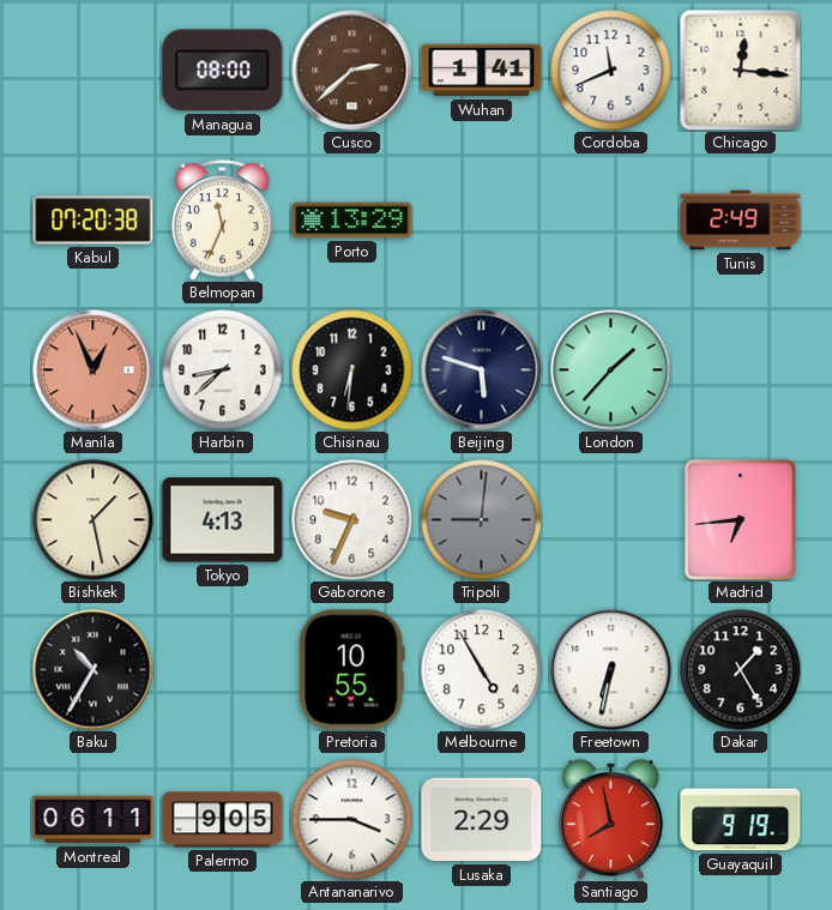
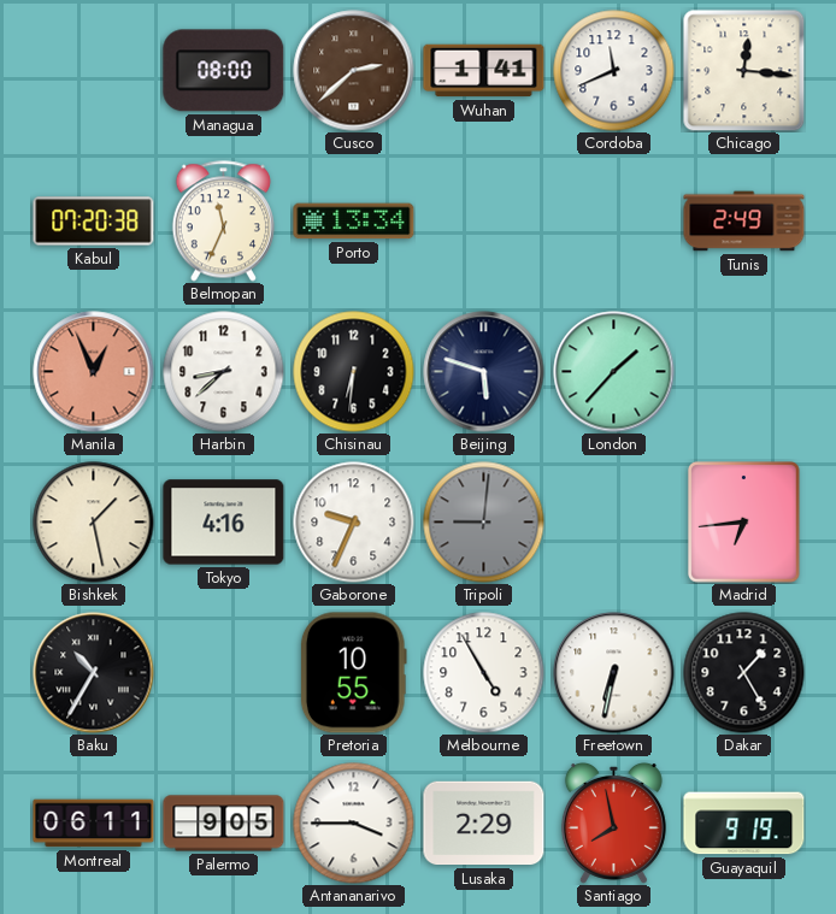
Porto: 13:29 -> 13:34
Tokyo: 4:13 -> 4:16
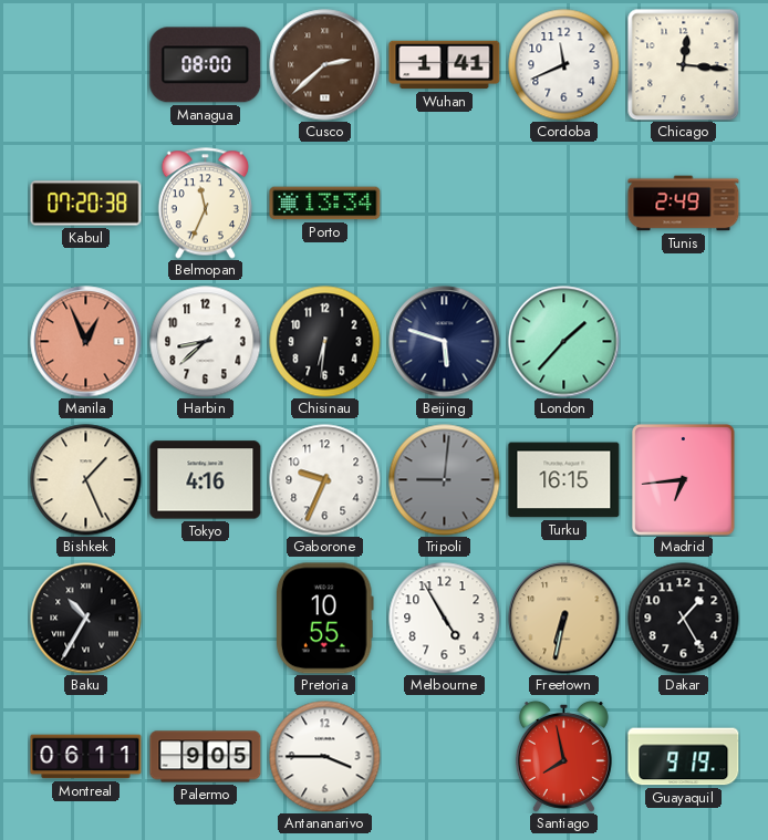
Bishkek: 1:28 -> 1:26
Turku: none -> 16:15
Freetown dial: white -> champagne
Lusaka: 2:29 -> none
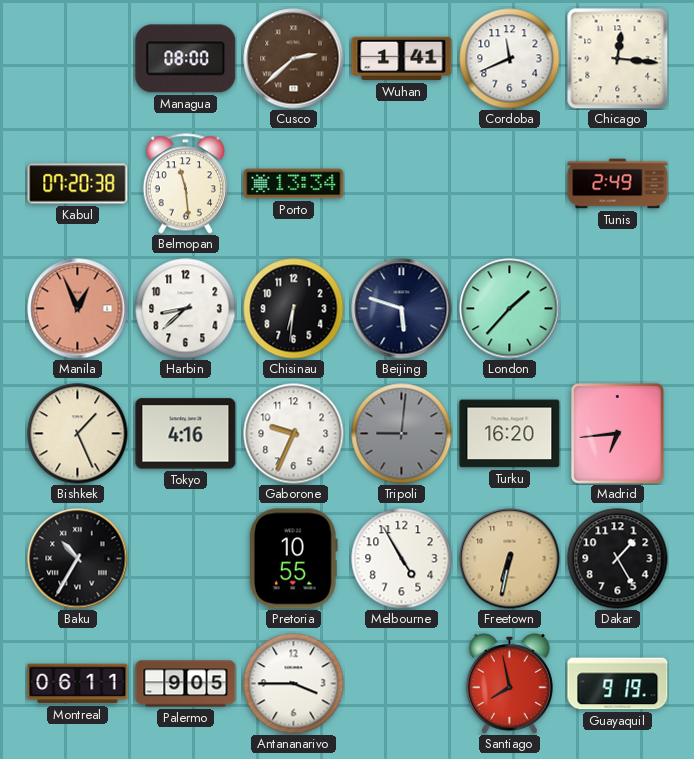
Belmopan: 11:34 -> 11:29
Turku: 16:15 -> 16:20
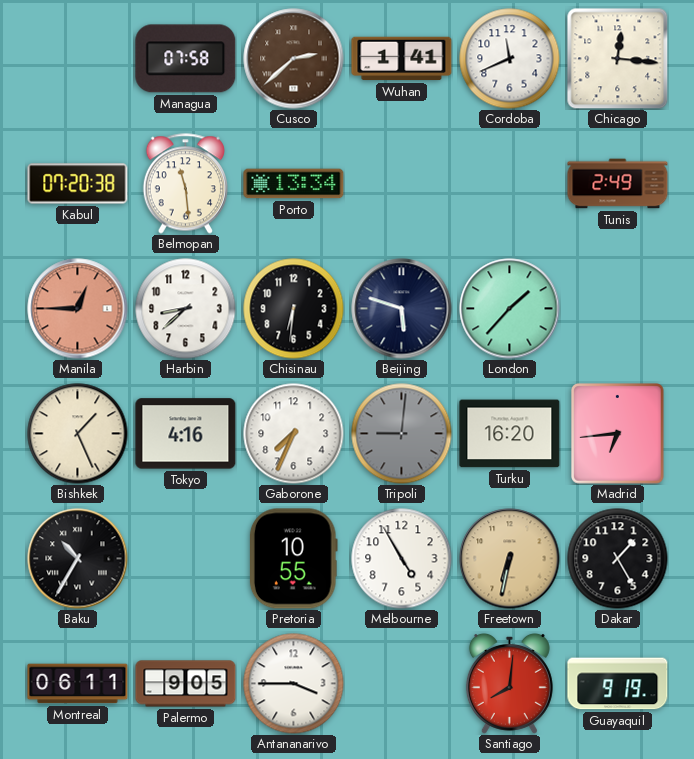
Managua: 08:00 -> 07:58
Manila: 12:56 -> 12:45
Gaborone: 9:34 -> 7:34
Santiago: 7:58 -> 8:01
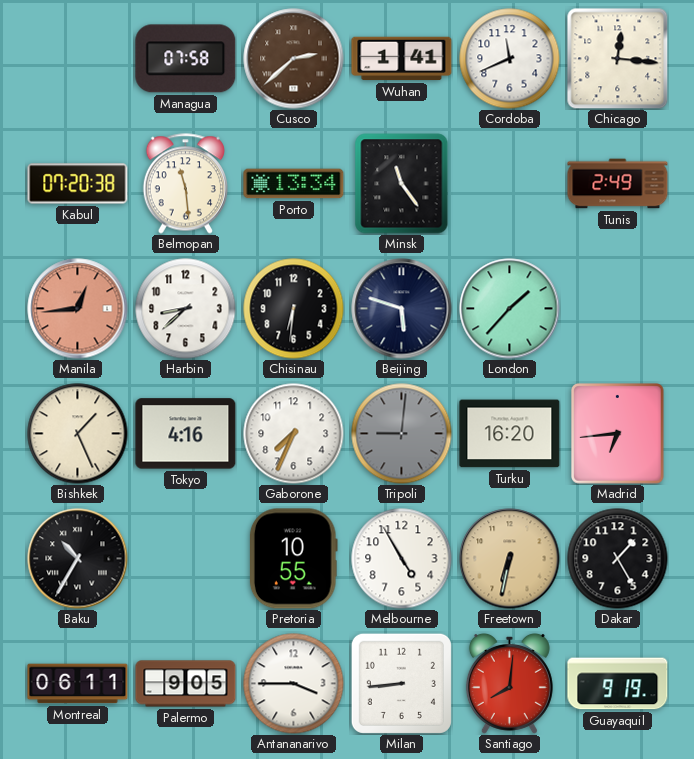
Minsk: none -> 11:24
Manila: 12:45 -> 12:44
Milan: none -> 8:44
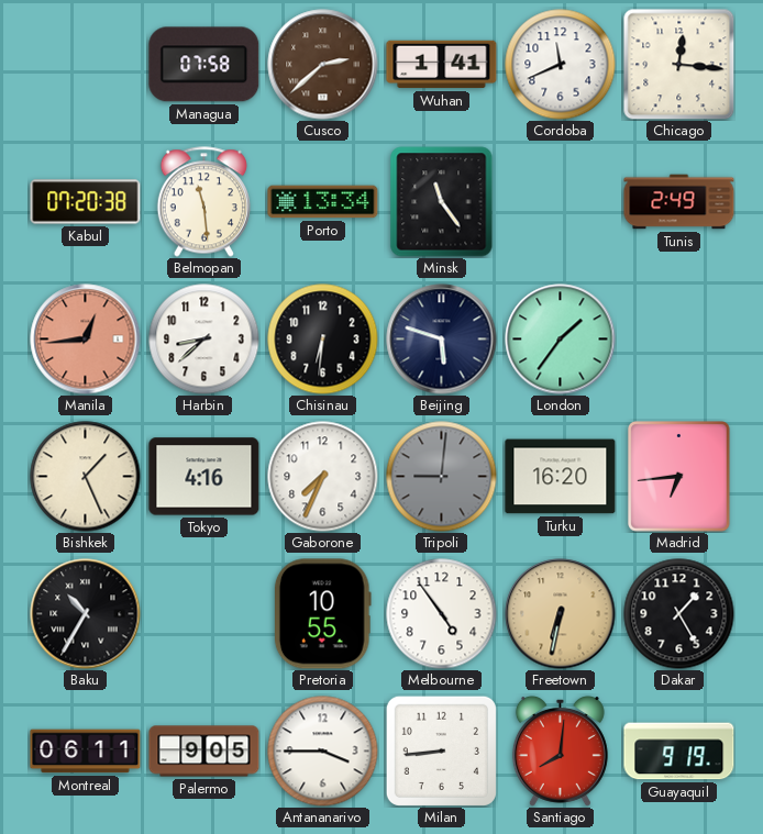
London: 1:37 -> 1:36
Melbourne: 4:55 -> 4:54
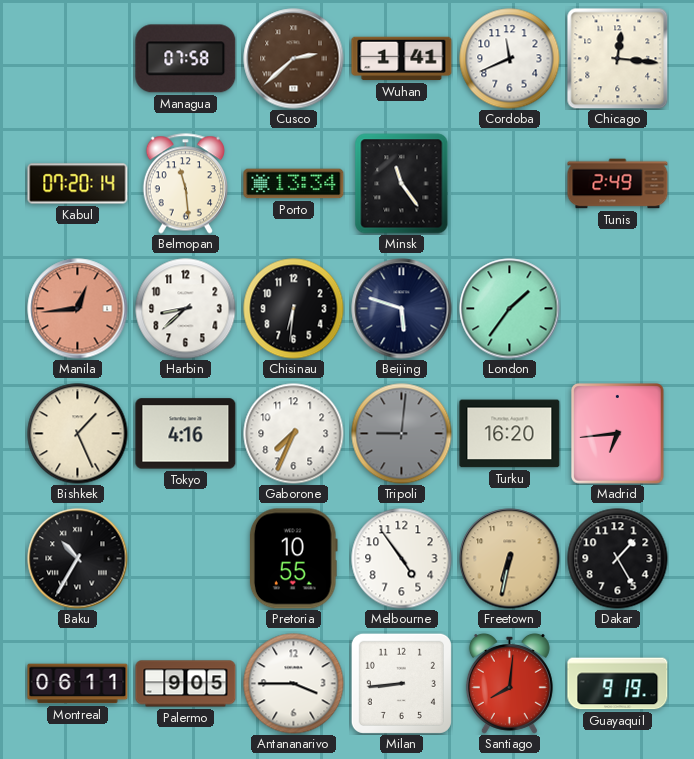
Kabul: 07:20:38 -> 07:20:14
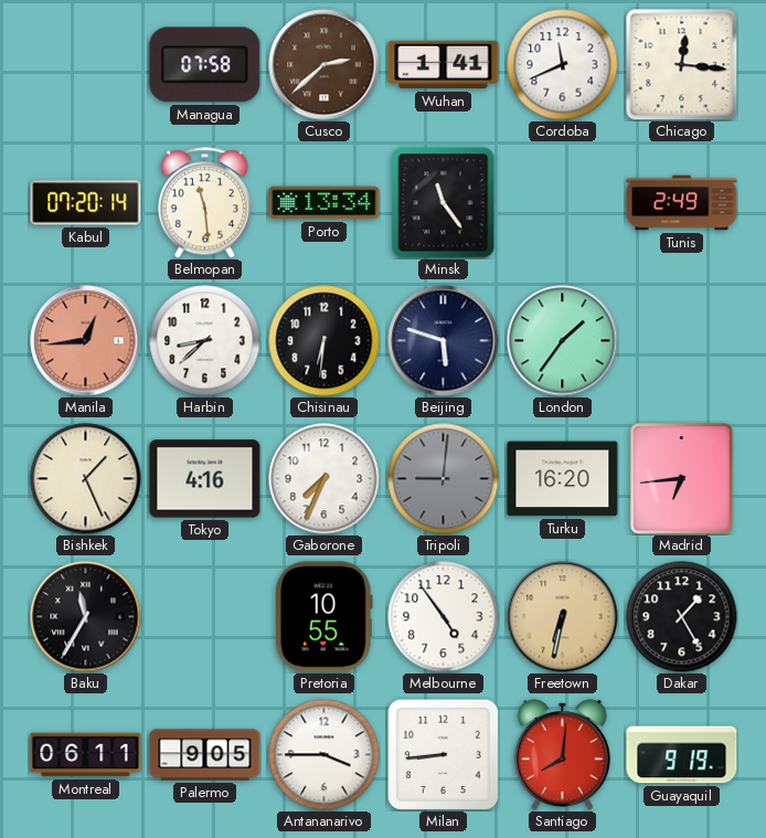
Baku: 10:35 -> 11:35
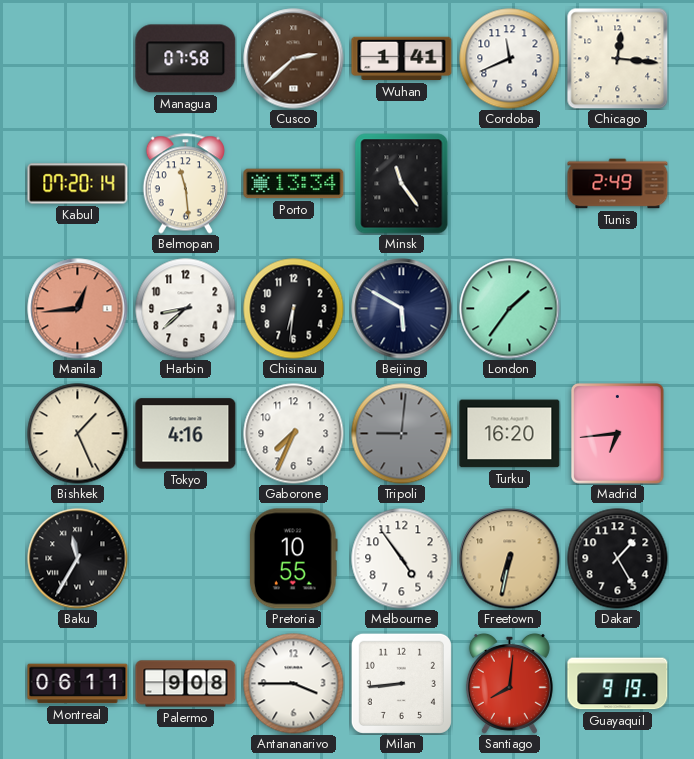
Beijing: 5:48 -> 5:50
Palermo: 9:05 -> 9:08
